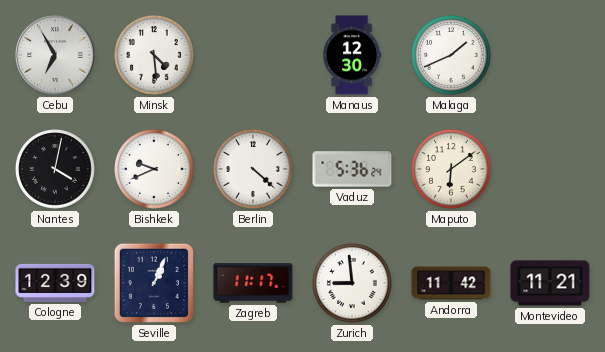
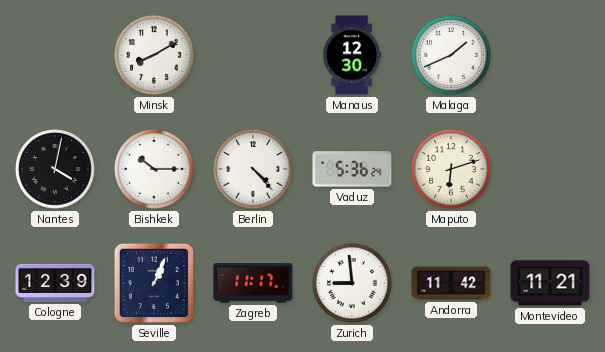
Cebu: 6:55 -> none
Minsk: 4:29 -> 8:10
Bishkek: 9:41 -> 10:15
Berlin: 4:22 -> 4:23
Maputo: 6:09 -> 6:12
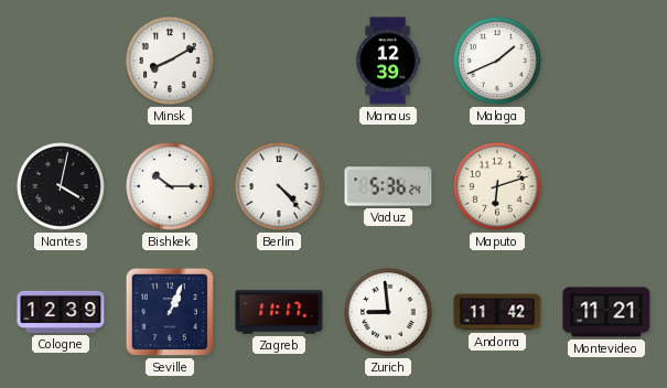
Manaus: 12:30 -> 12:39
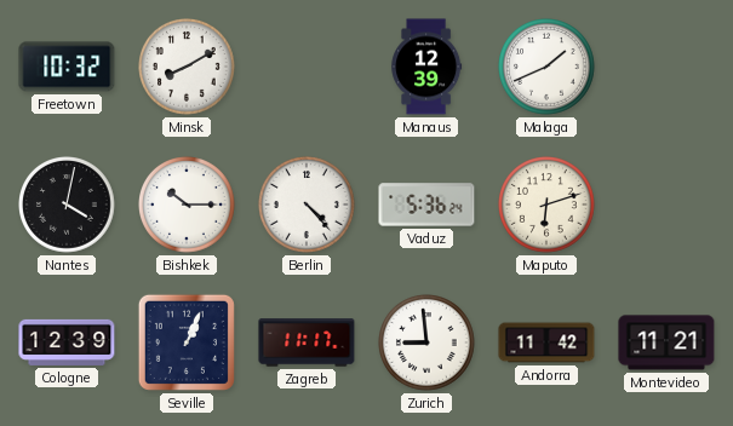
Freetown: none -> 10:32
